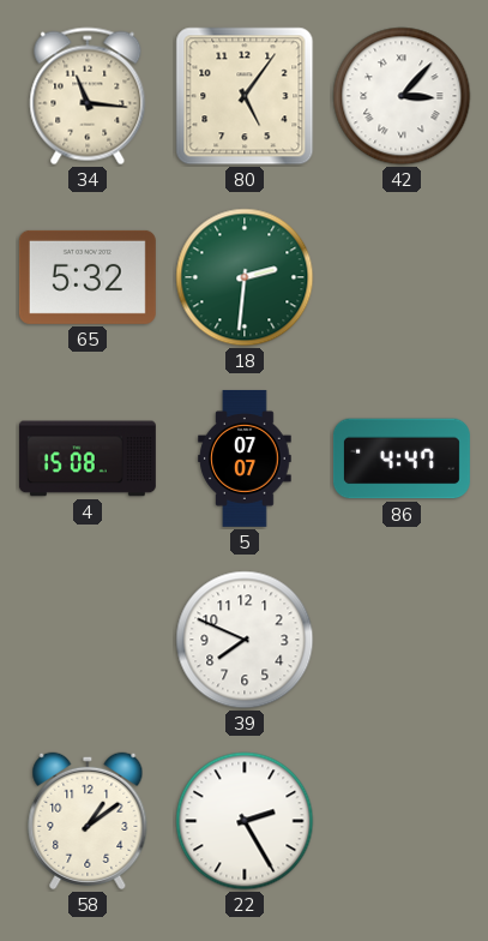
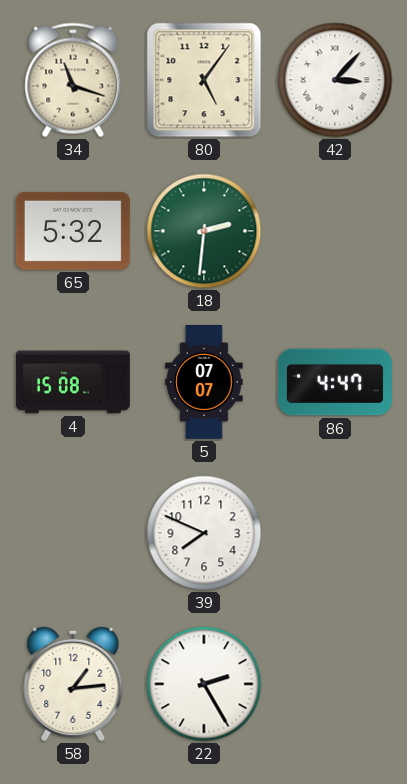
34: 11:16 -> 11:18
58: 1:09 -> 1:14
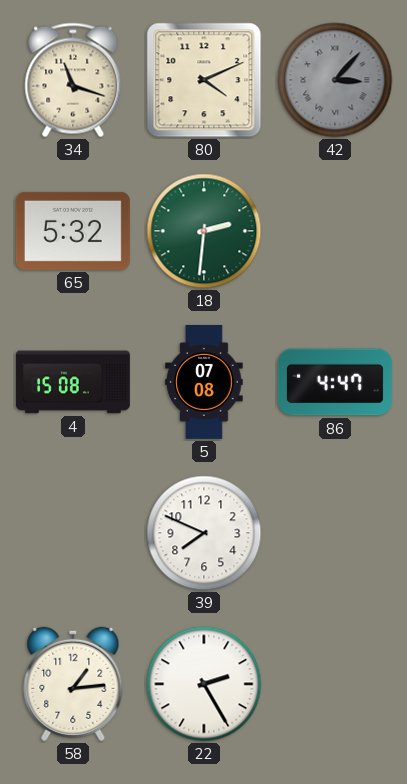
80: 5:06 -> 4:11
42 dial: white -> grey
5: 07:07 -> 07:08
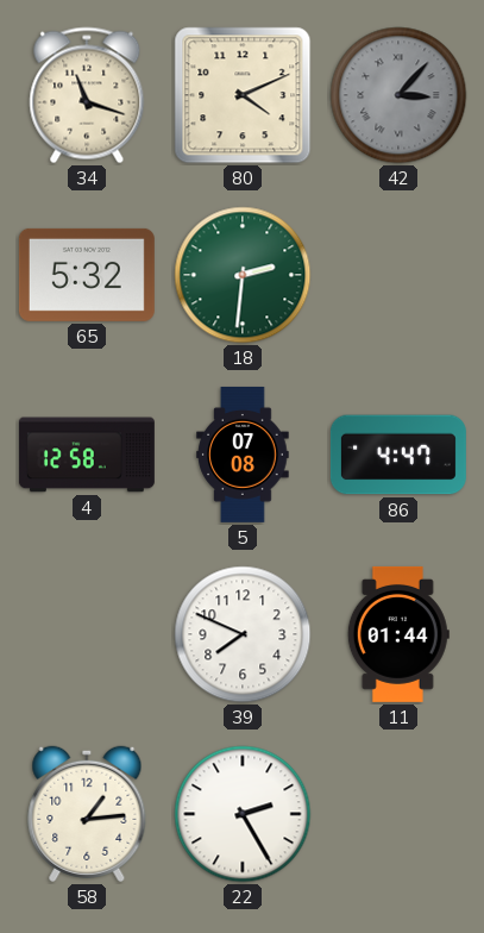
4: 15:08 -> 12:58
11: none -> 01:44
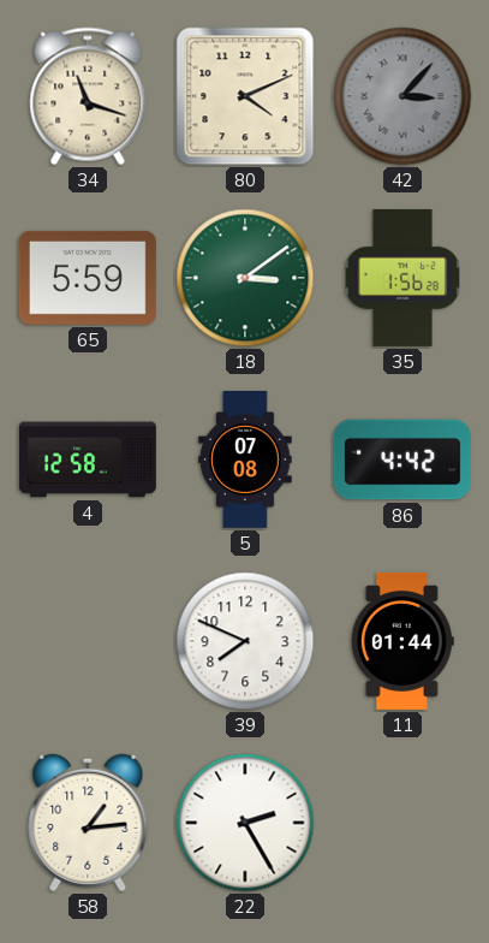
65: 5:32 -> 5:59
18: 2:31 -> 3:09
35: none -> 1:56
86: 4:47 -> 4:42
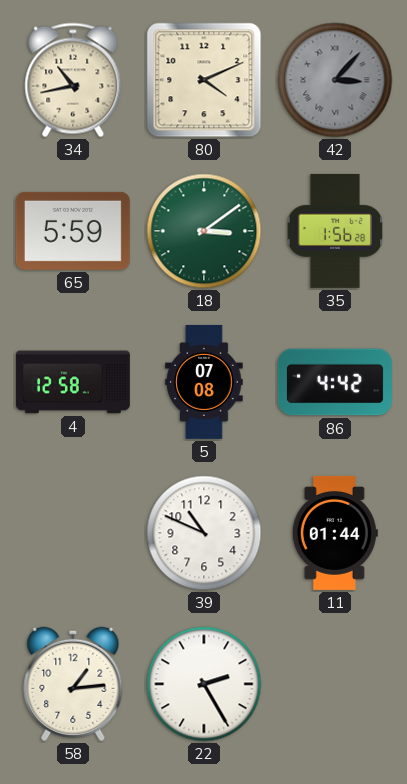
34: 11:18 -> 10:43
39: 7:49 -> 10:49
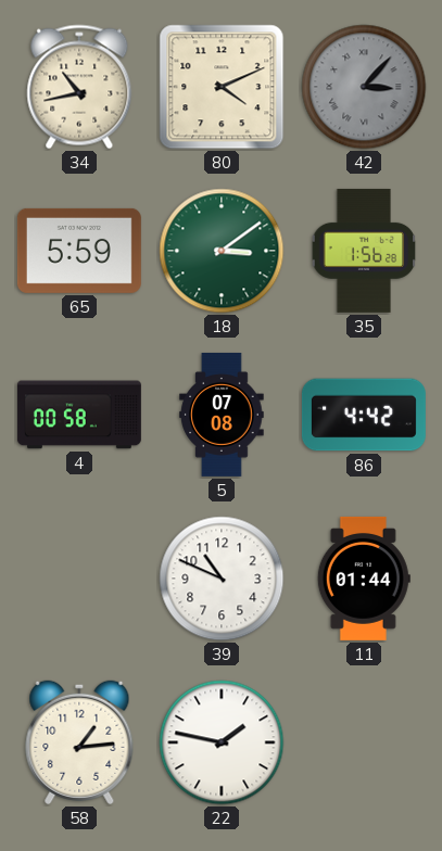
4: 12:58 -> 00:58
22: 2:25 -> 1:47
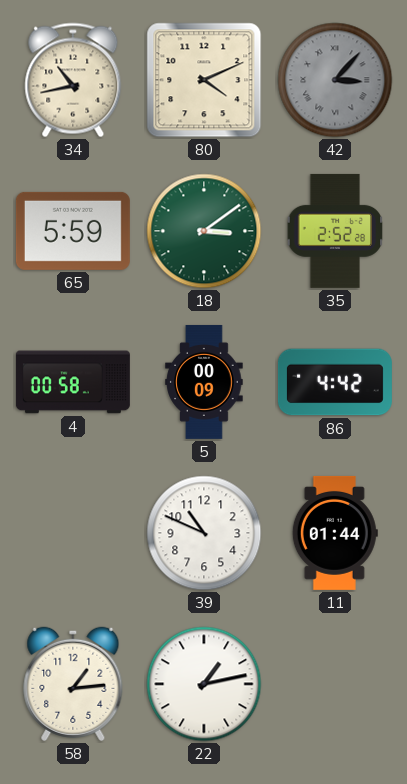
35: 1:56 -> 2:52
5: 07:08 -> 00:09
22: 1:47 -> 1:13
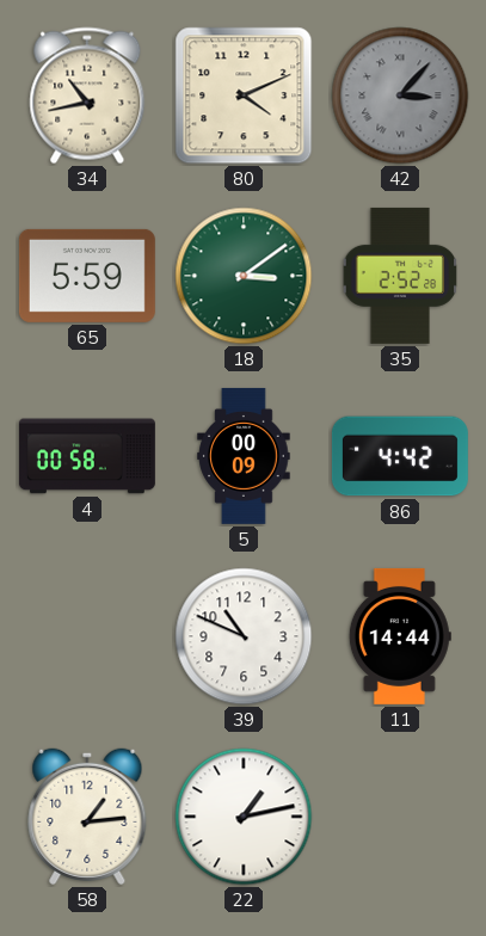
11: 01:44 -> 14:44
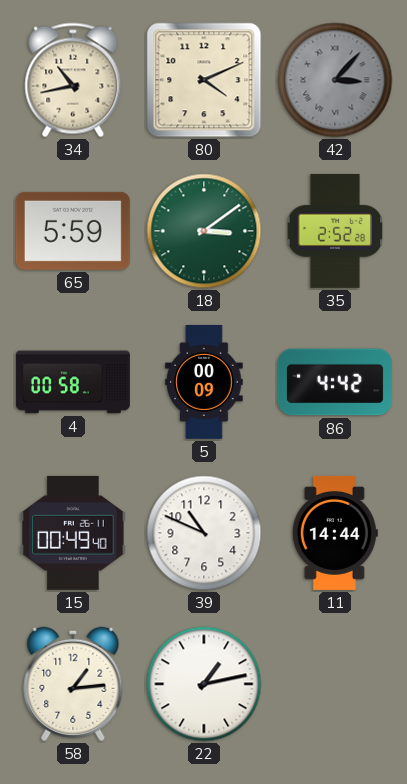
15: none -> 00:49
